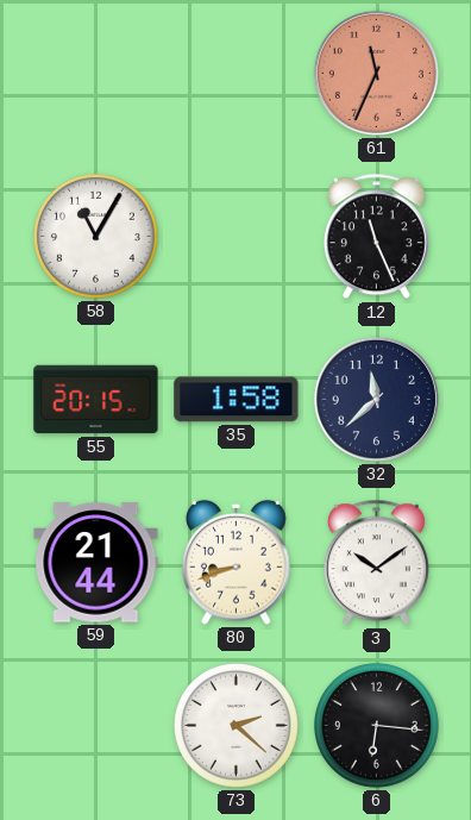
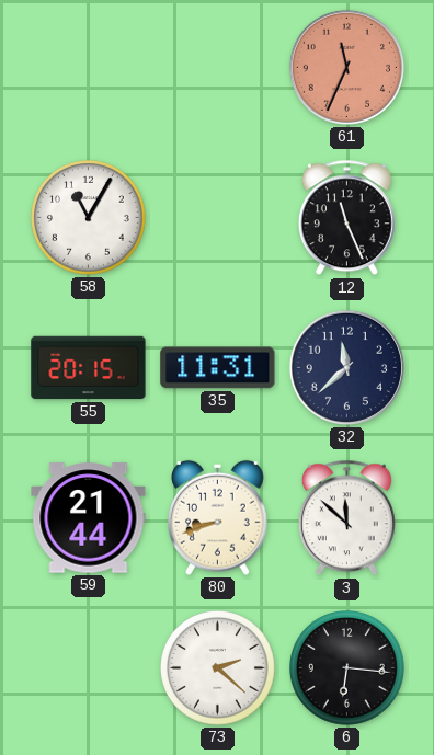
35: 1:58 -> 11:31
3: 10:09 -> 11:52
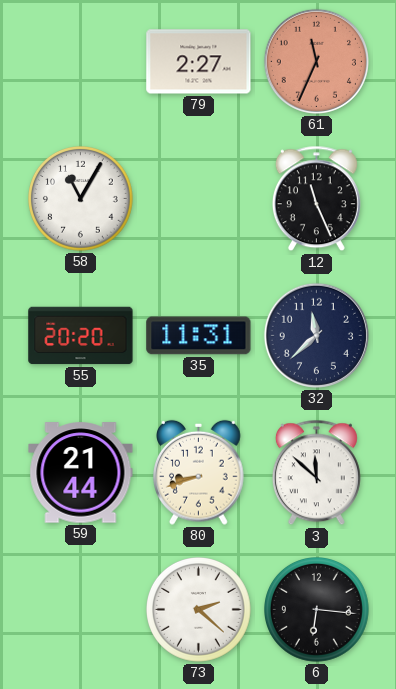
79: none -> 2:27
55: 20:15 -> 20:20
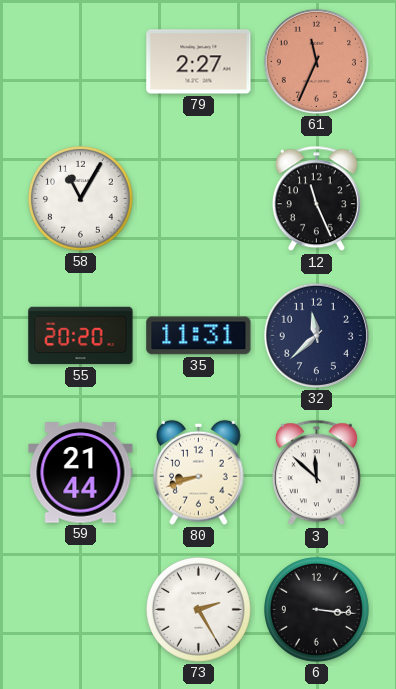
73: 2:22 -> 2:25
6: 6:16 -> 3:16
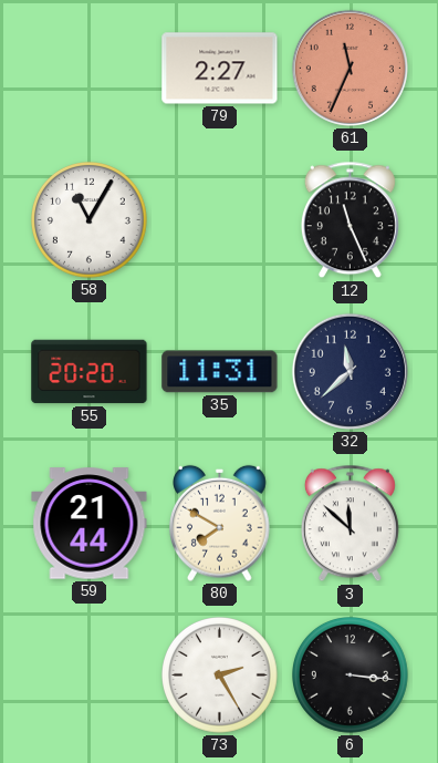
80: 8:42 -> 7:50
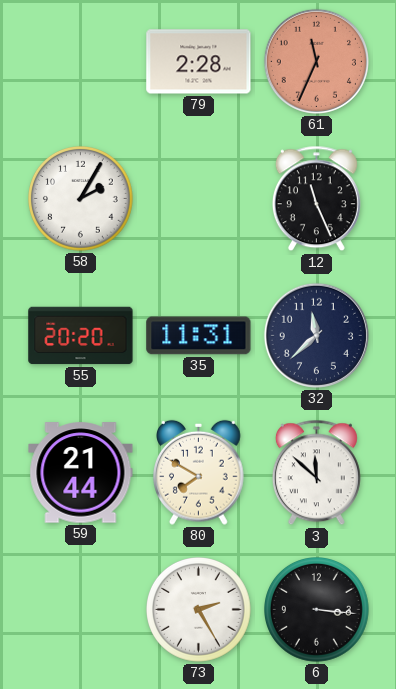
79: 2:27 -> 2:28
58: 11:05 -> 2:05
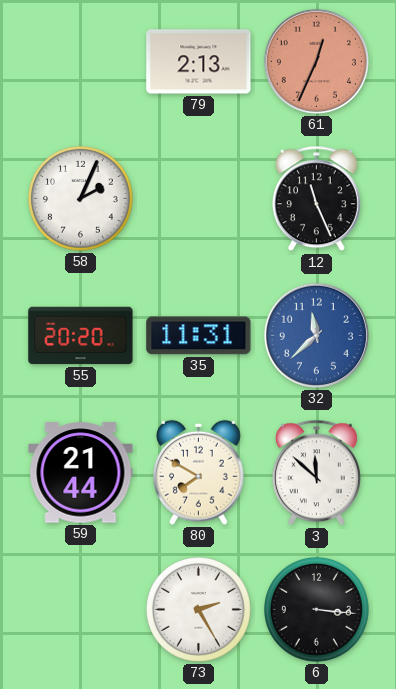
79: 2:28 -> 2:13
61: 11:34 -> 12:34
58: 2:05 -> 2:04
32 dial: navy -> blue
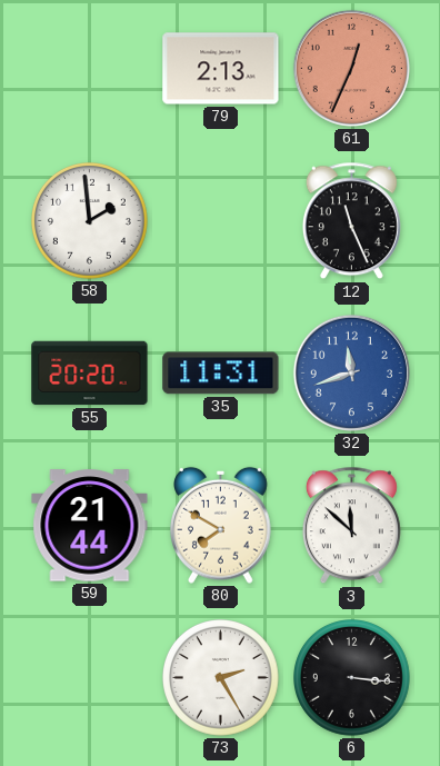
58: 2:04 -> 1:59
32: 11:38 -> 11:42
